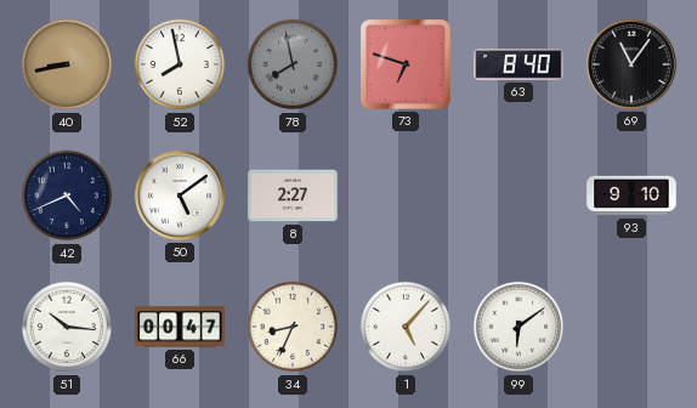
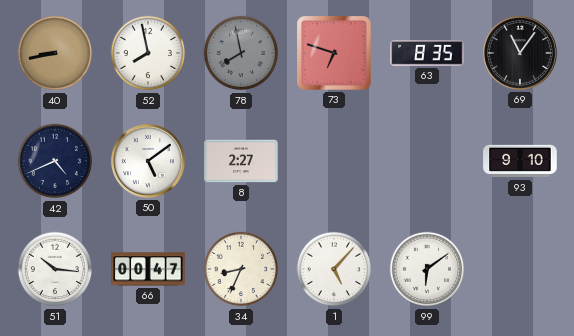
63: 8:40 -> 8:35
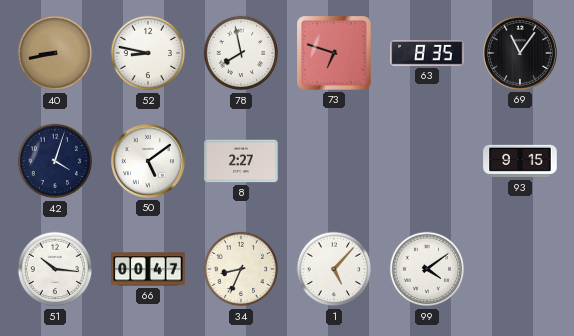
52: 7:58 -> 8:47
78 dial: grey -> white
42: 4:41 -> 4:03
93: 9:10 -> 9:15
99: 6:09 -> 4:09
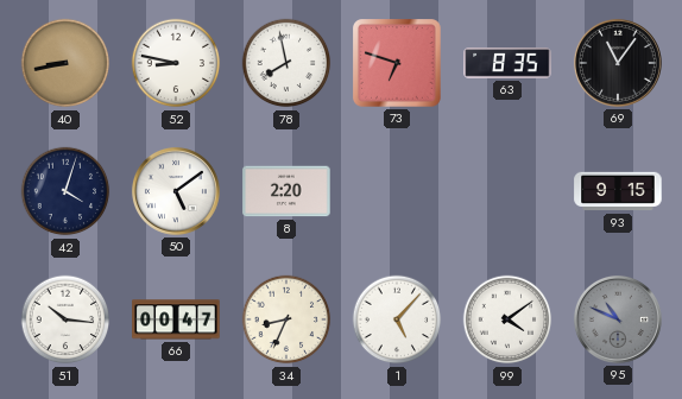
8: 2:27 -> 2:20
95: none -> 10:49
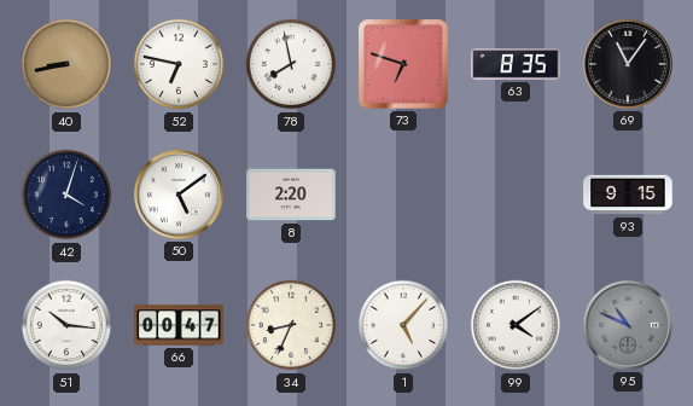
52: 8:47 -> 6:47
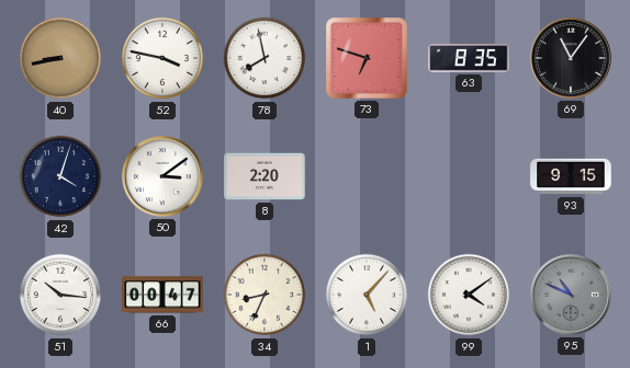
52: 6:47 -> 3:47
50: 5:09 -> 3:09
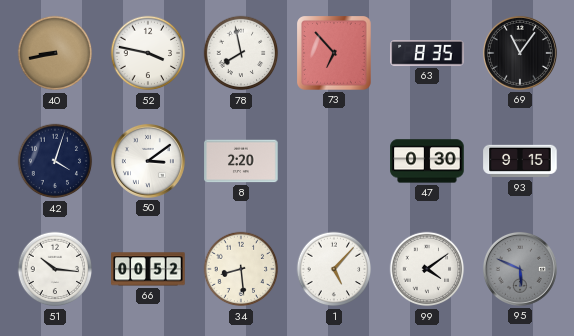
73: 6:48 -> 6:53
47: none -> 0:30
66: 00:47 -> 00:52
34: 8:34 -> 8:29
95: 10:49 -> 5:49
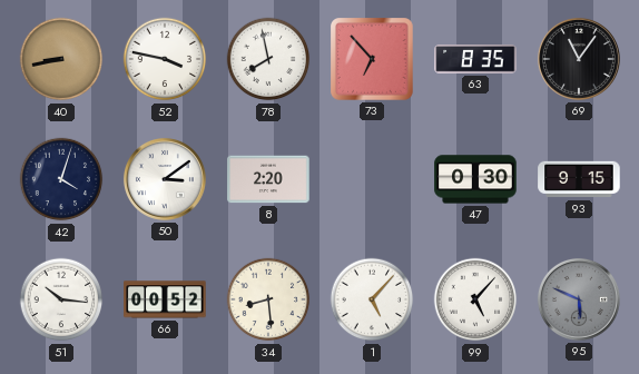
99: 4:09 -> 5:07
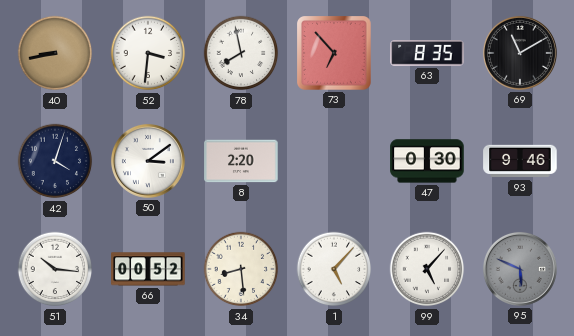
52: 3:47 -> 3:31
69: 11:06 -> 11:10
93: 9:15 -> 9:46
